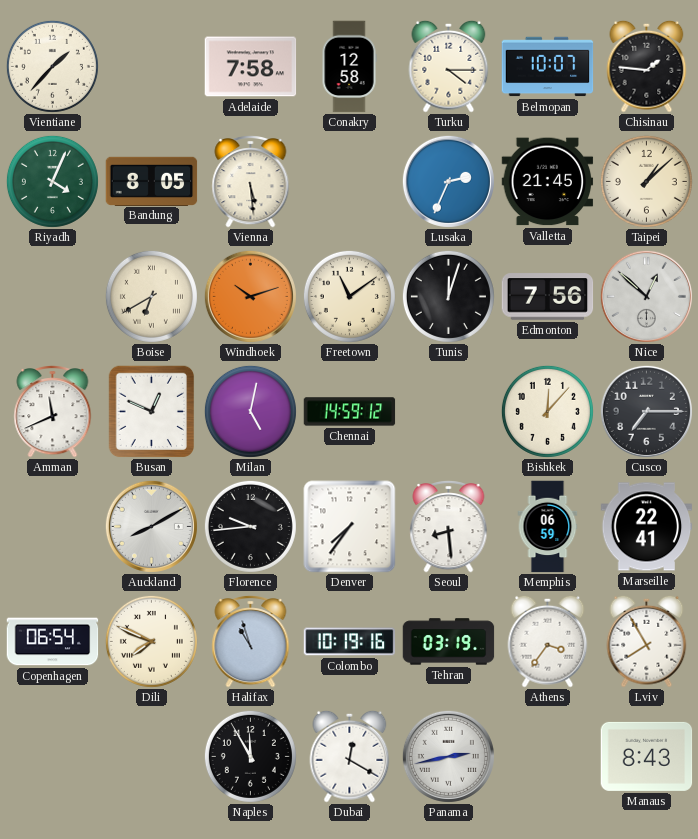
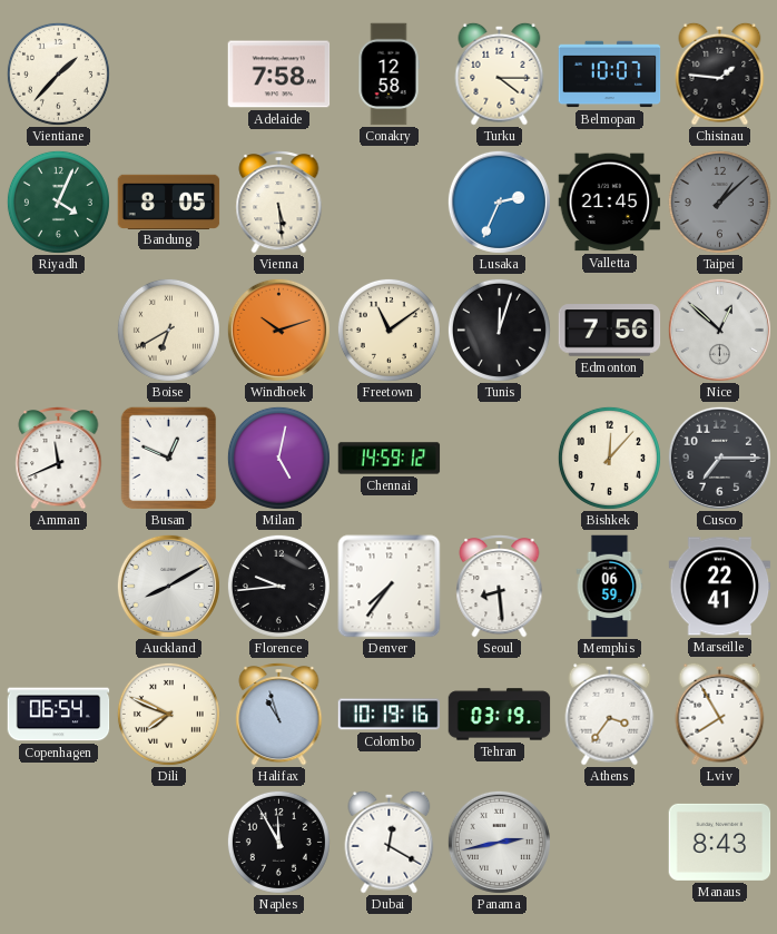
Taipei dial: cream -> grey
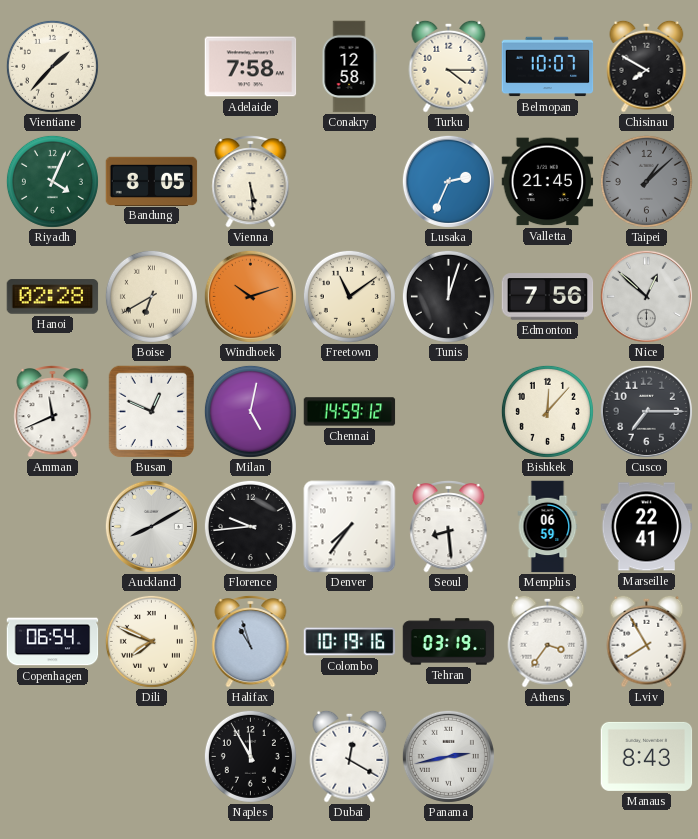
Chisinau: 1:46 -> 7:50
Hanoi: none -> 02:28
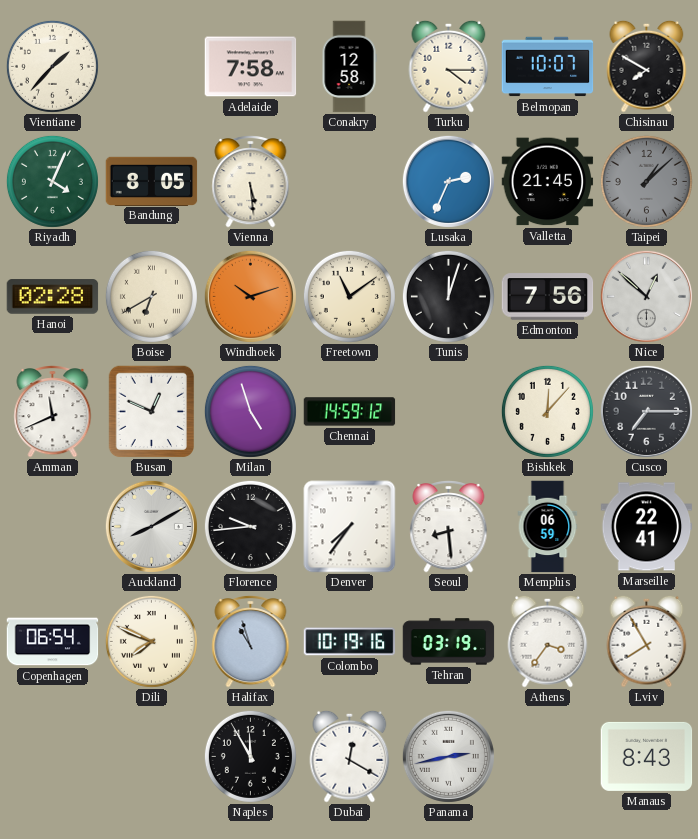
Milan: 5:02 -> 4:57
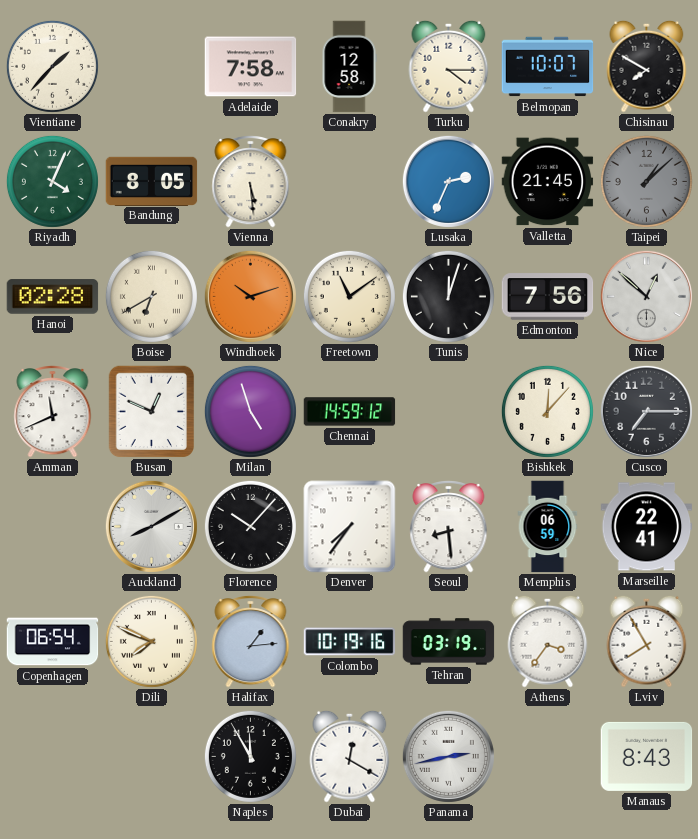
Florence: 9:44 -> 10:07
Halifax: 10:57 -> 1:14
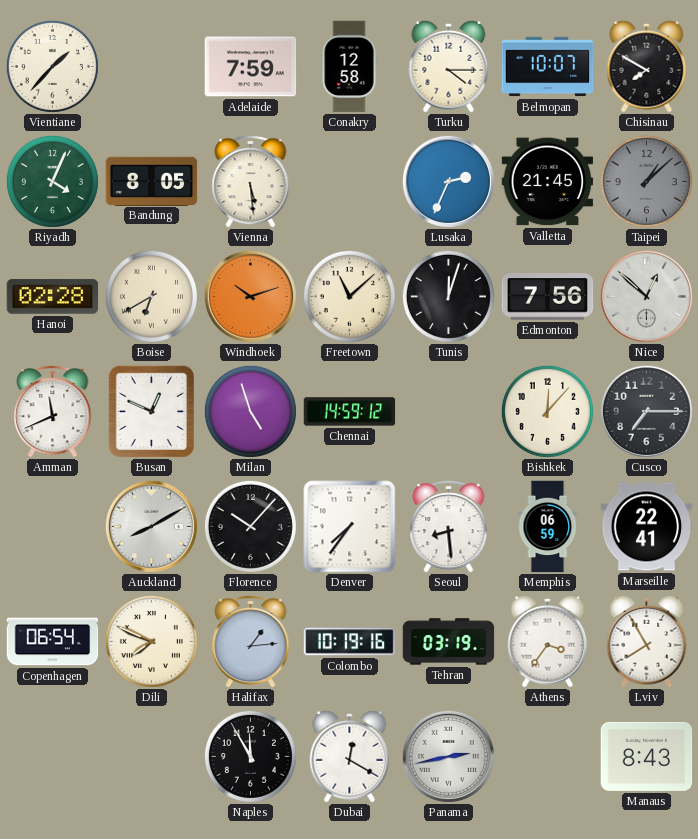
Adelaide: 7:58 -> 7:59
Freetown: 11:09 -> 11:08
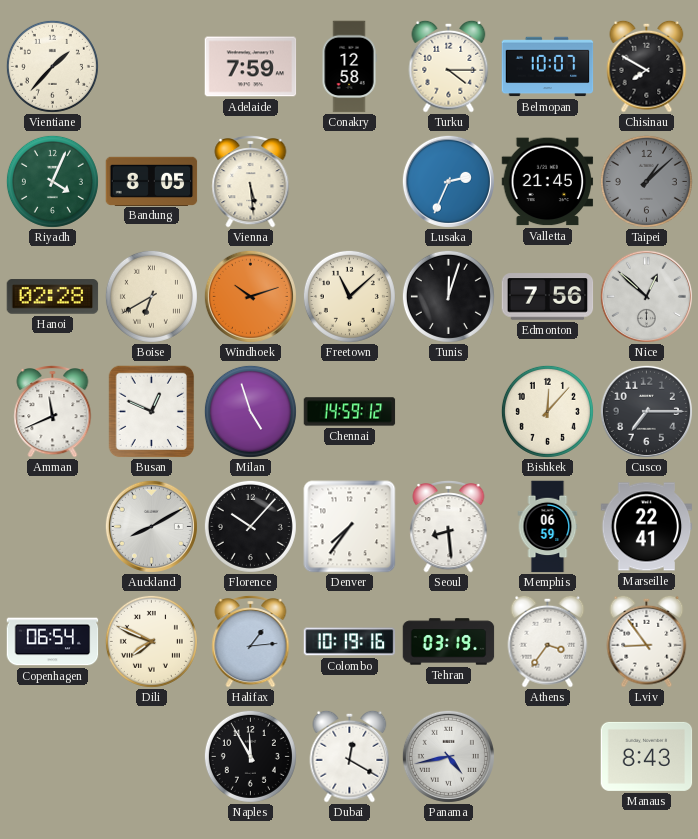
Lviv: 7:55 -> 8:54
Panama: 2:43 -> 4:43
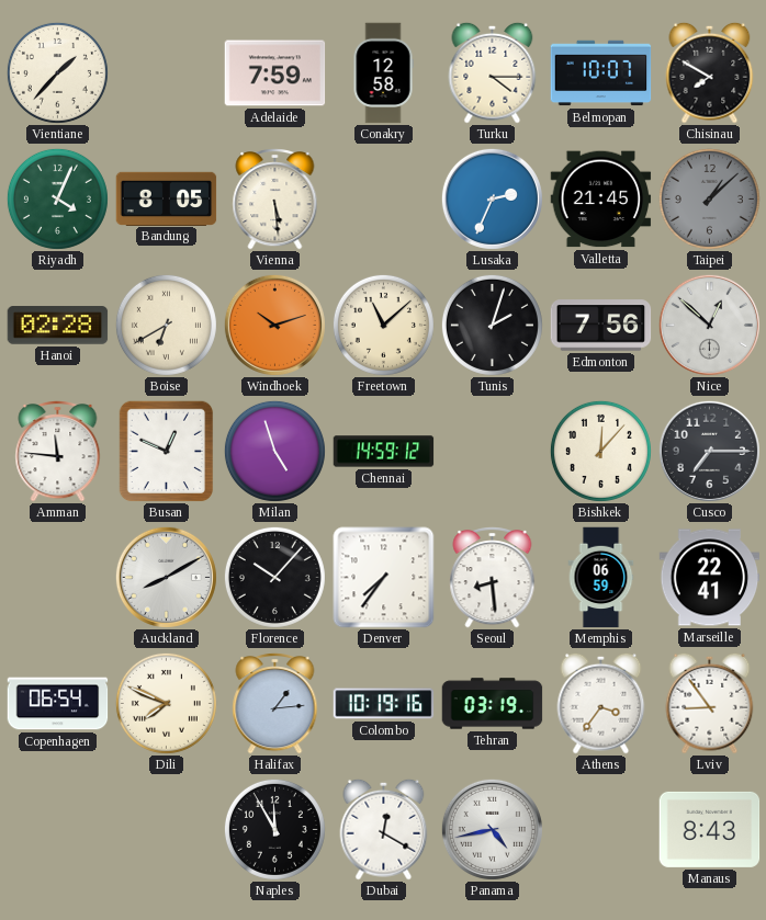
Tunis: 12:03 -> 2:03
Amman: 11:41 -> 11:46
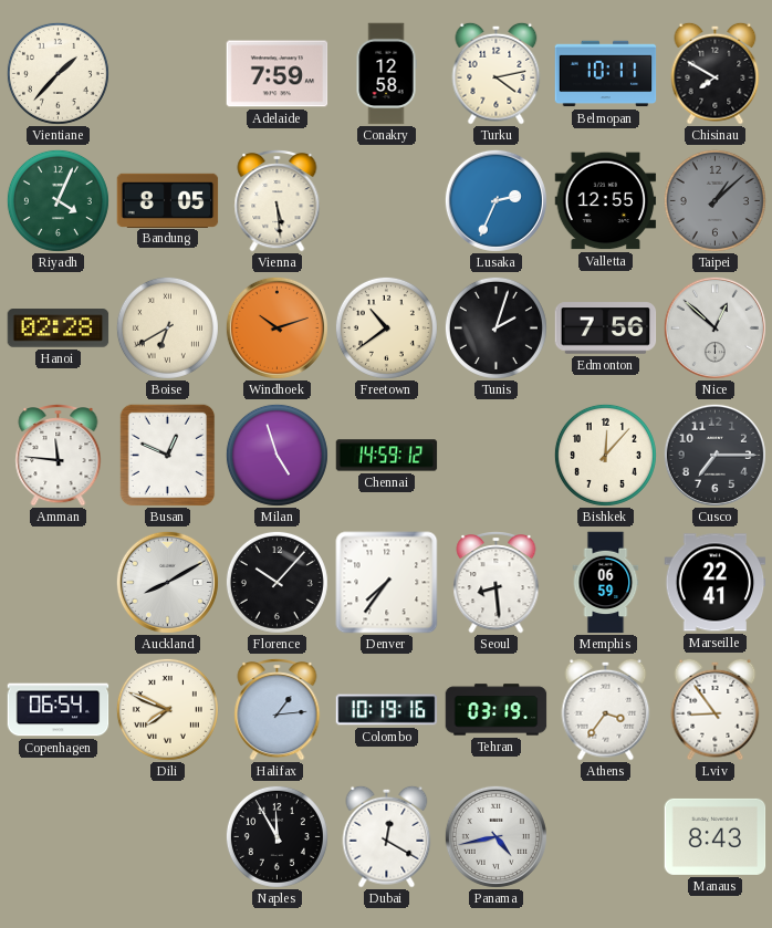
Turku: 4:15 -> 4:13
Belmopan: 10:07 -> 10:11
Valletta: 21:45 -> 12:55
Freetown: 11:08 -> 10:39
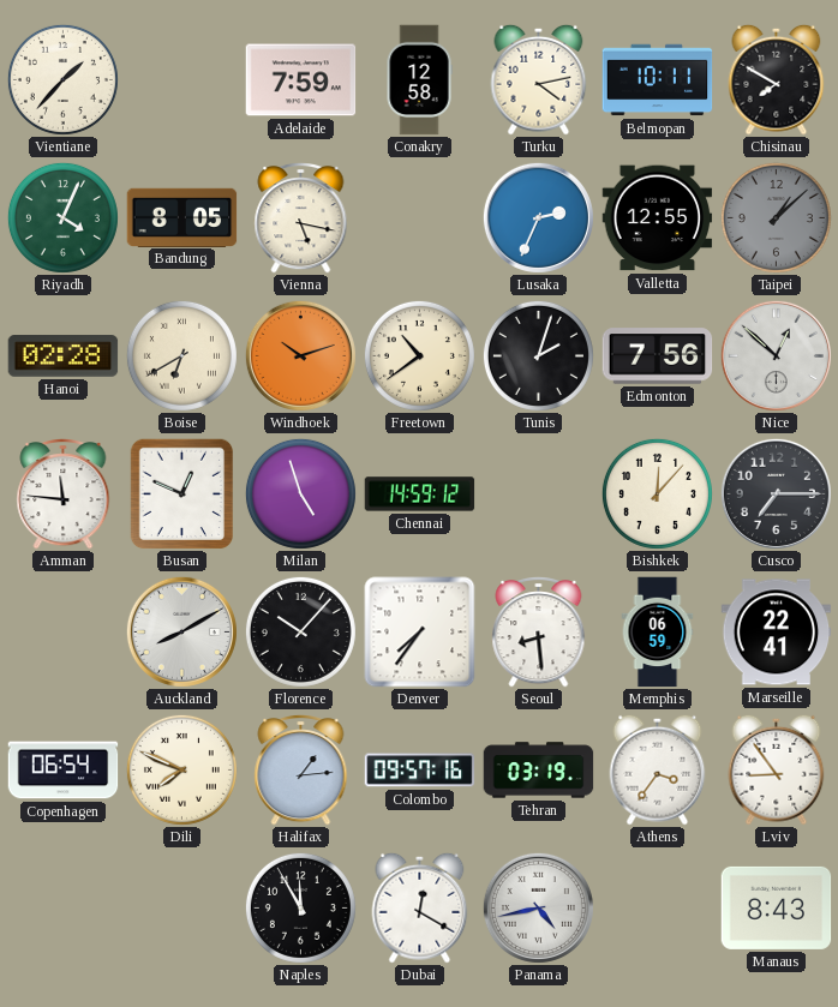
Vienna: 5:29 -> 5:17
Colombo: 10:19 -> 09:57
